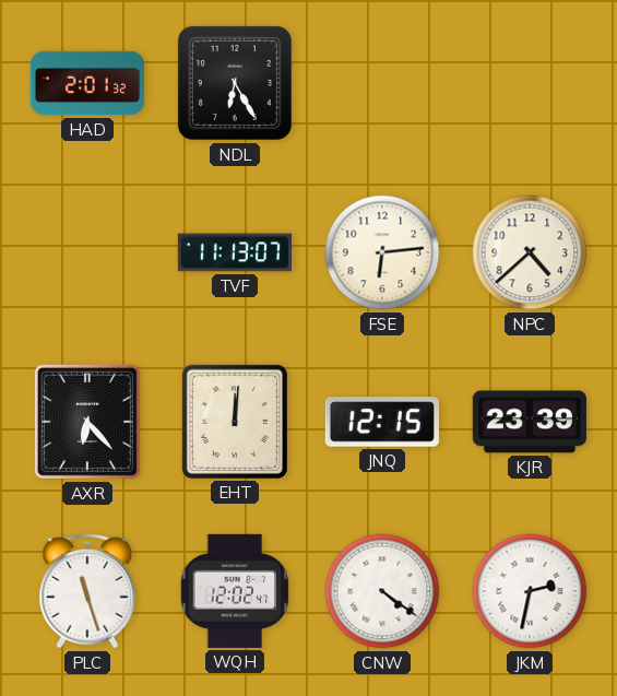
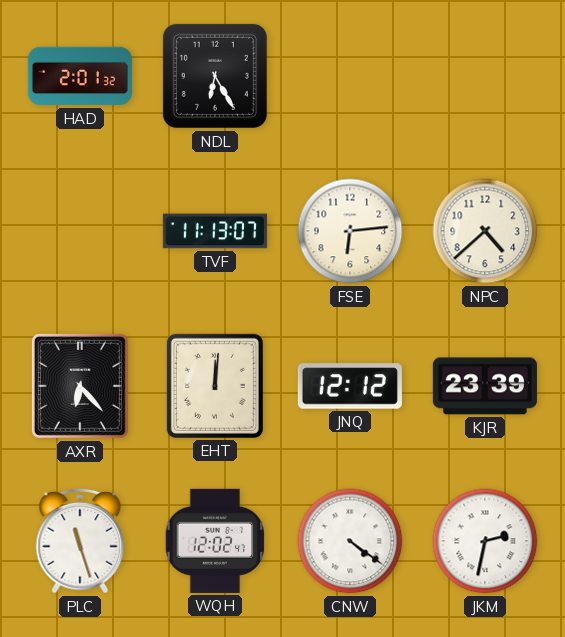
JNQ: 12:15 -> 12:12
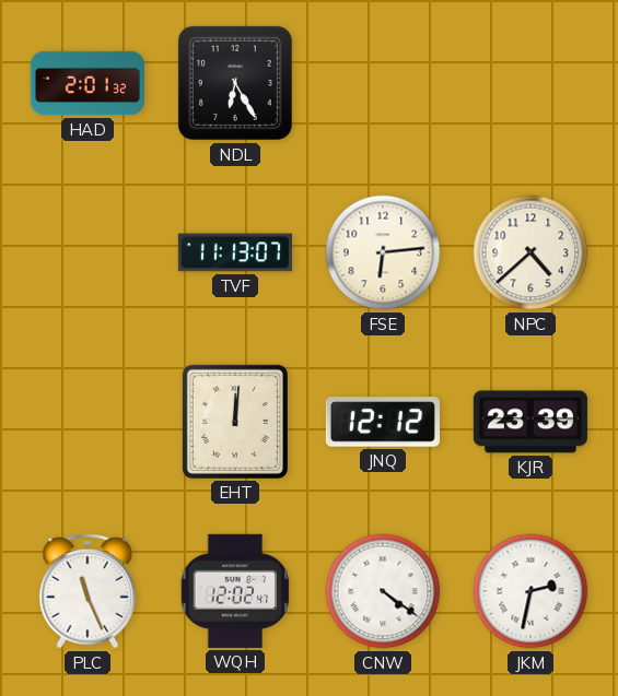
AXR: 6:23 -> none
PLC: 11:27 -> 11:26
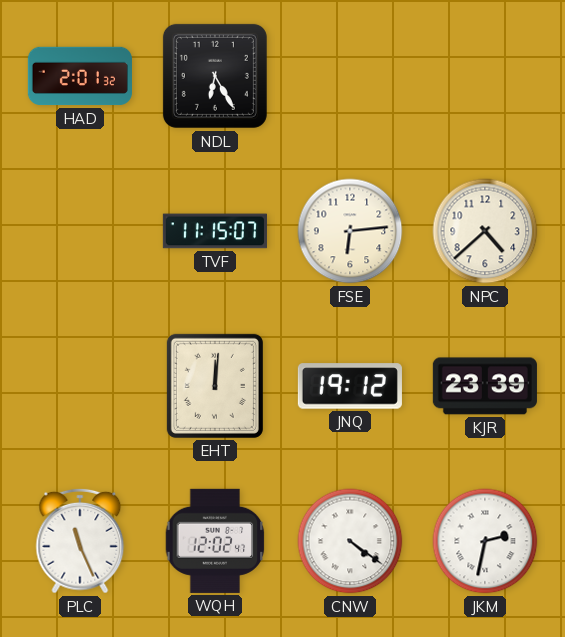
TVF: 11:13 -> 11:15
JNQ: 12:12 -> 19:12
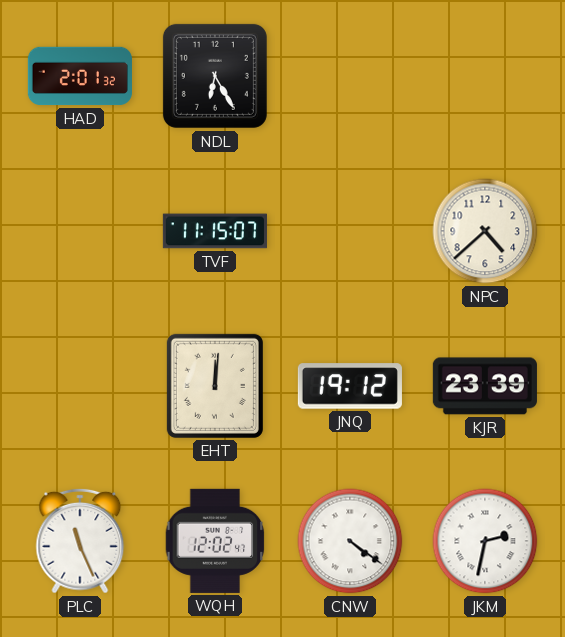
FSE: 6:14 -> none
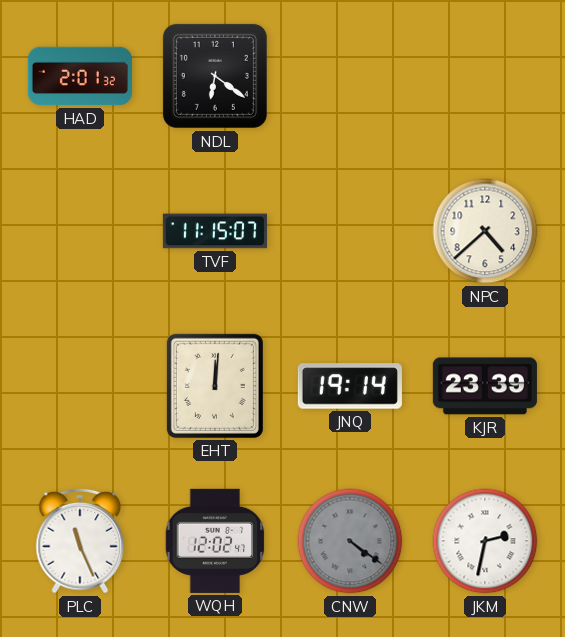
NDL: 6:25 -> 6:21
JNQ: 19:12 -> 19:14
CNW dial: white -> grey
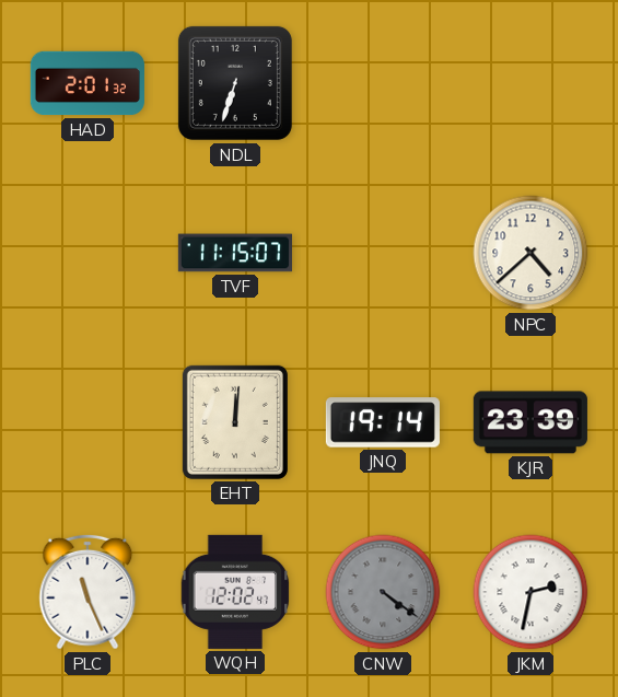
NDL: 6:21 -> 6:33
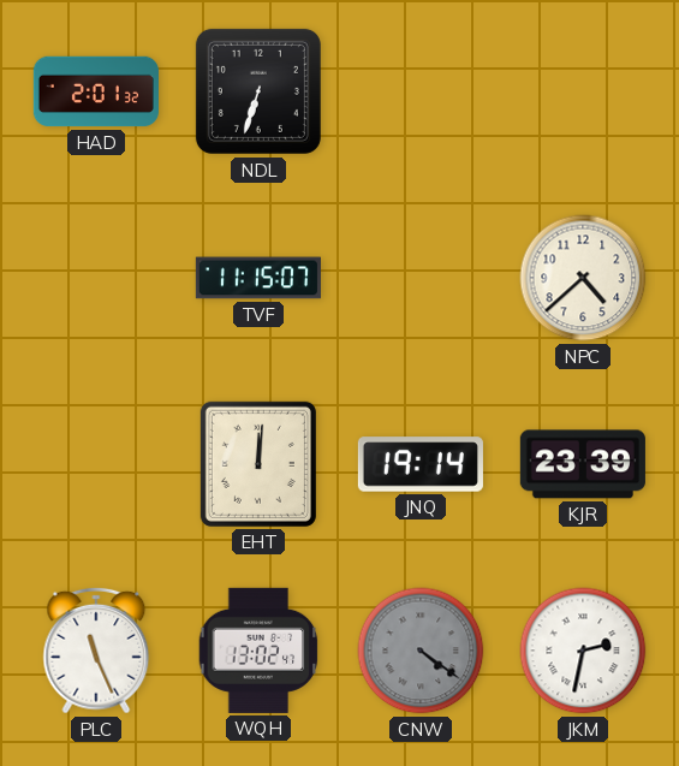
WQH: 12:02 -> 13:02
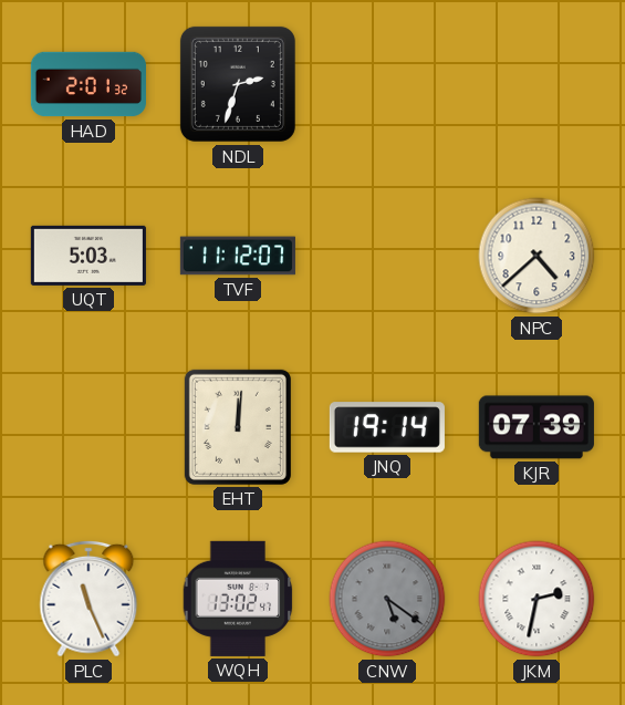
NDL: 6:33 -> 2:33
UQT: none -> 5:03
TVF: 11:15 -> 11:12
KJR: 23:39 -> 07:39
CNW: 4:21 -> 5:21
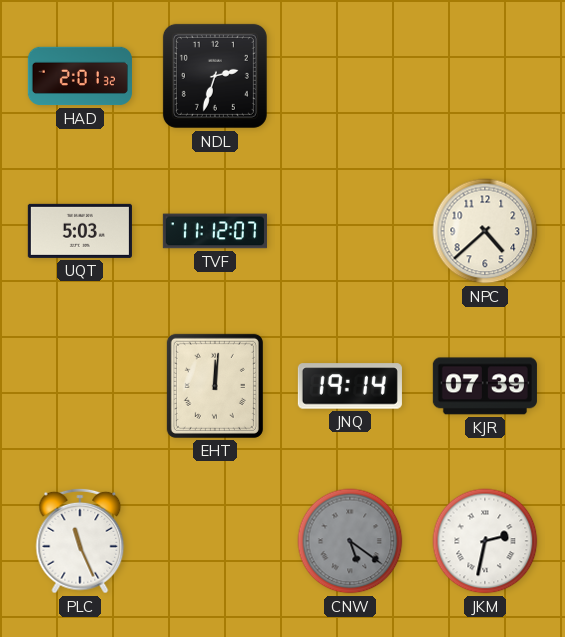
WQH: 13:02 -> none
